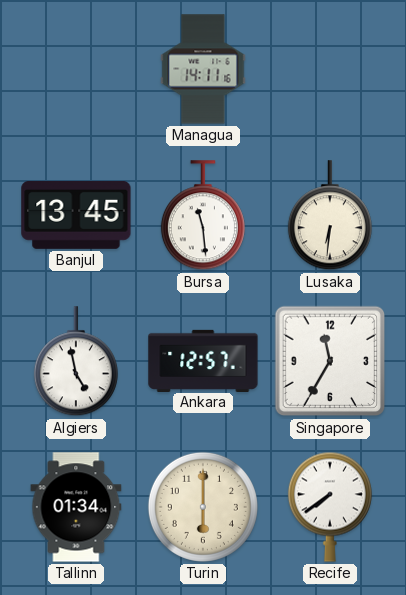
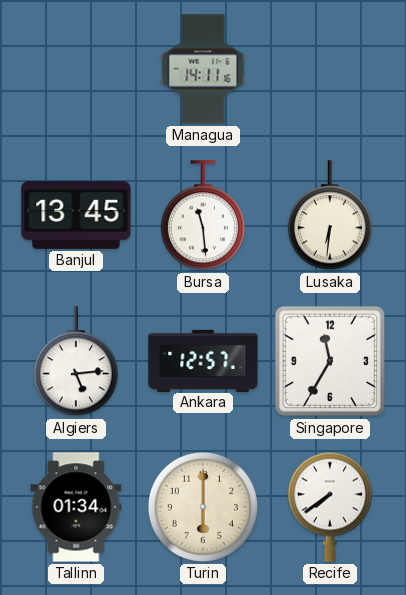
Algiers: 4:58 -> 5:14
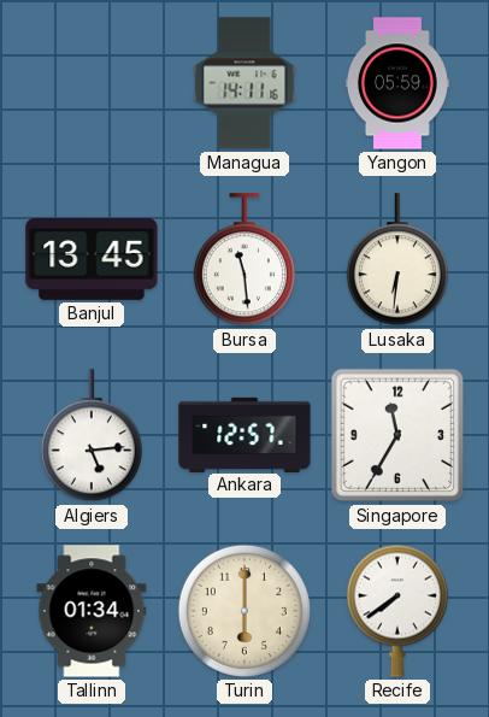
Yangon: none -> 05:59
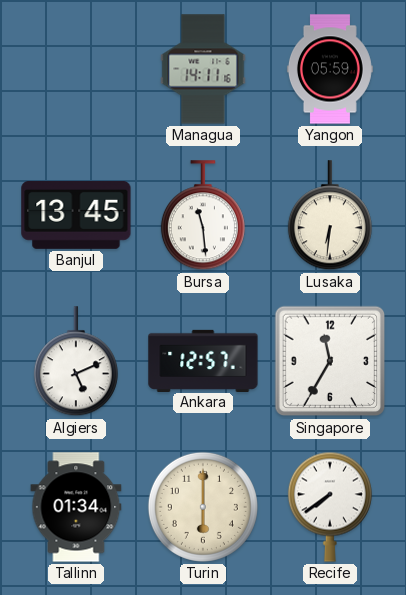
Algiers: 5:14 -> 5:11
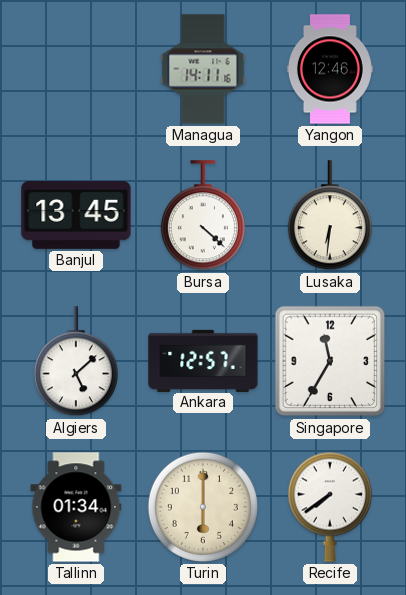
Yangon: 05:59 -> 12:46
Bursa: 11:29 -> 4:22
Algiers: 5:11 -> 5:08
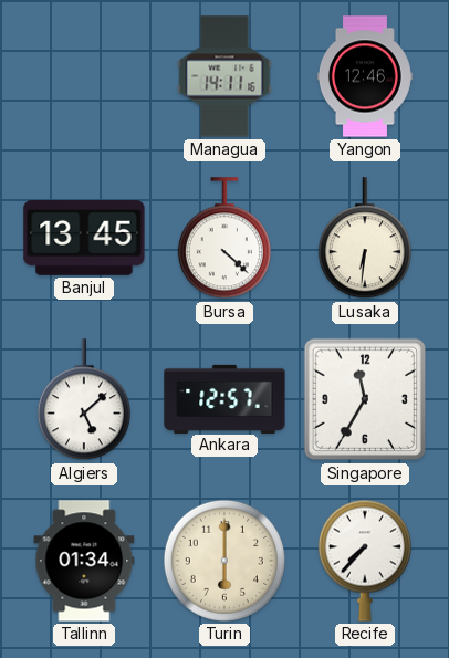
Recife: 7:39 -> 7:37
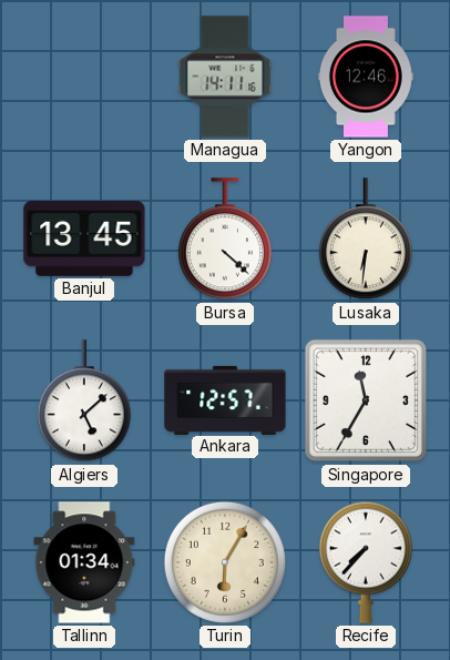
Turin: 6:00 -> 6:05
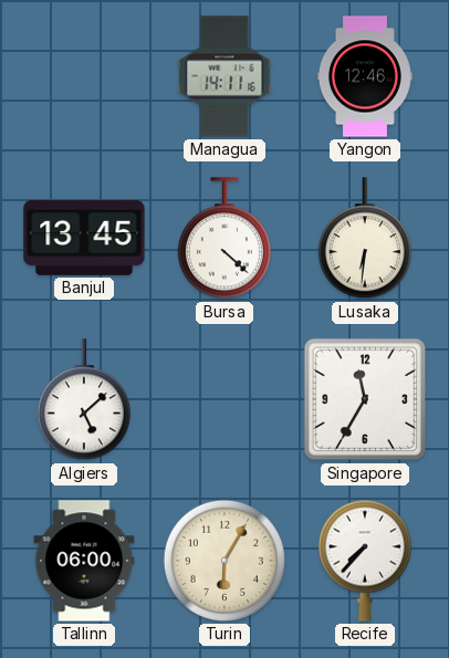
Ankara: 12:57 -> none
Tallinn: 01:34 -> 06:00
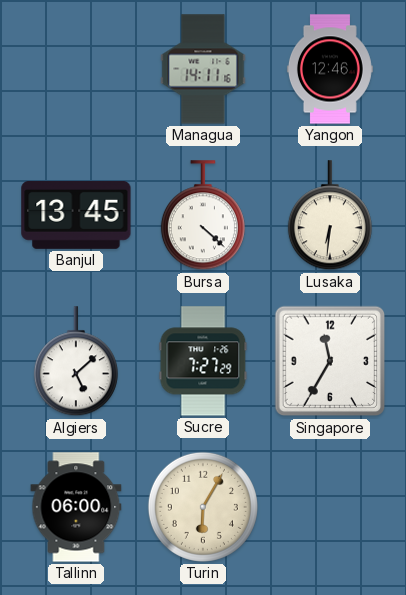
Sucre: none -> 7:27
Recife: 7:37 -> none
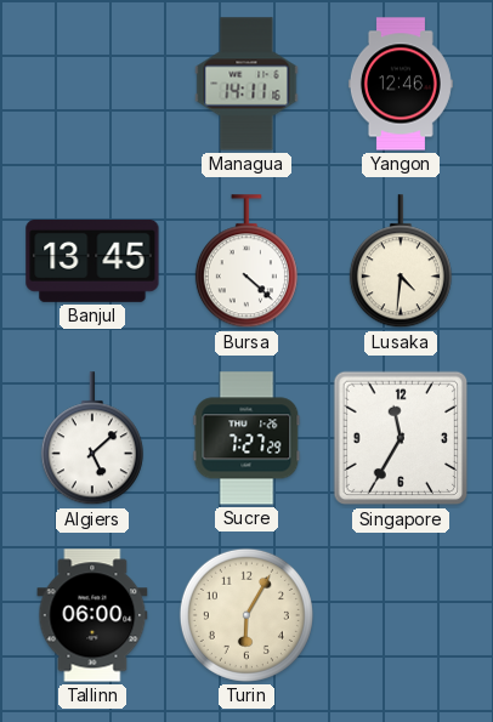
Lusaka: 6:31 -> 4:31
